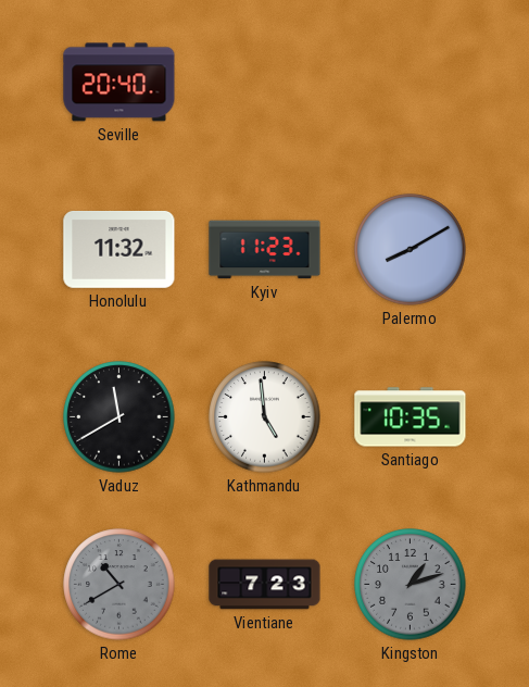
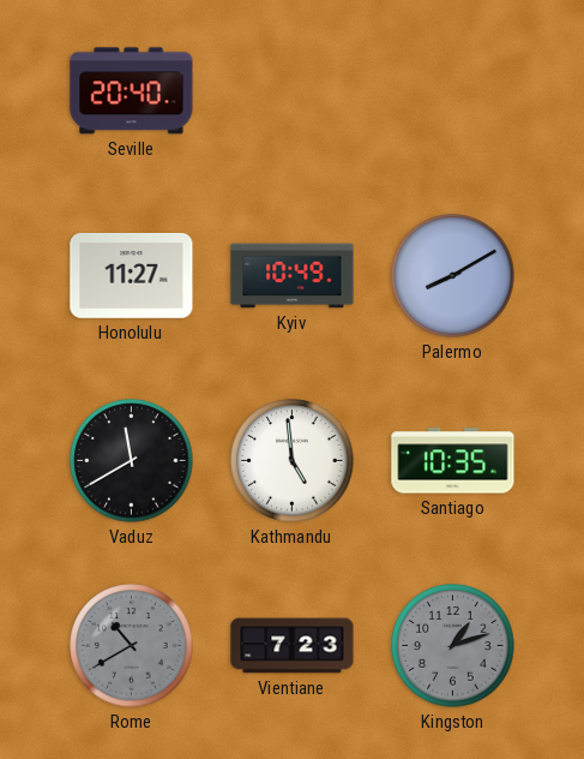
Honolulu: 11:32 -> 11:27
Kyiv: 11:23 -> 10:49
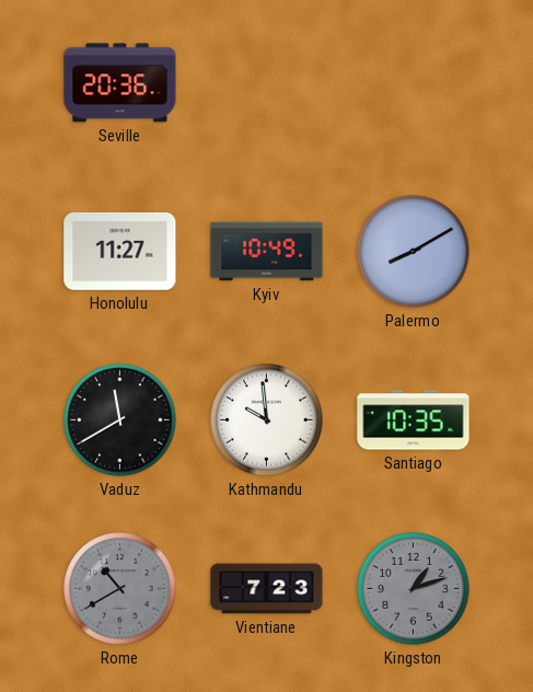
Seville: 20:40 -> 20:36
Kathmandu: 4:59 -> 9:59
